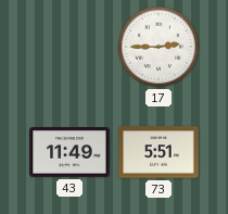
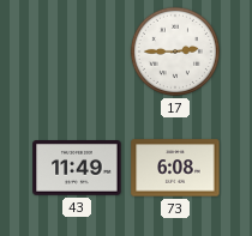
73: 5:51 -> 6:08
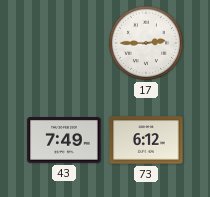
43: 11:49 -> 7:49
73: 6:08 -> 6:12
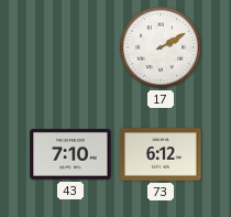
17: 2:45 -> 2:10
43: 7:49 -> 7:10
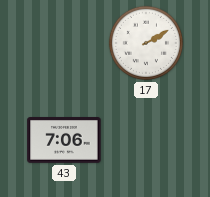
43: 7:10 -> 7:06
73: 6:12 -> none
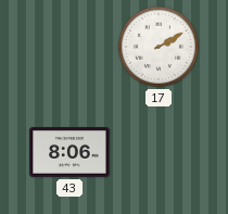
43: 7:06 -> 8:06
